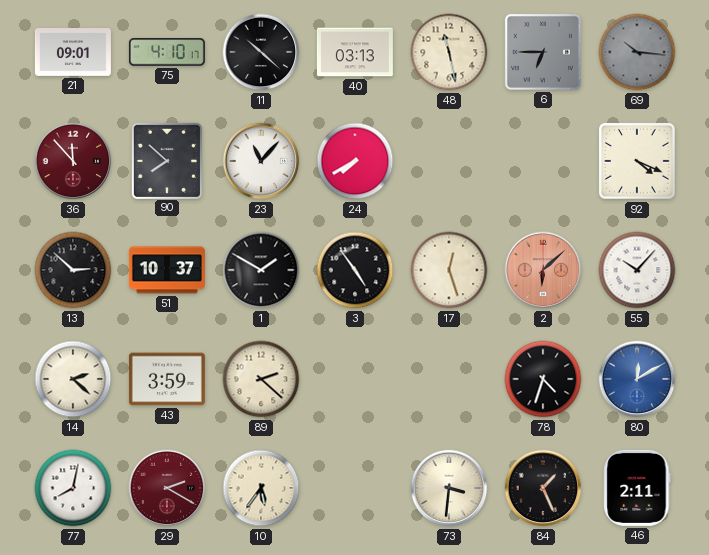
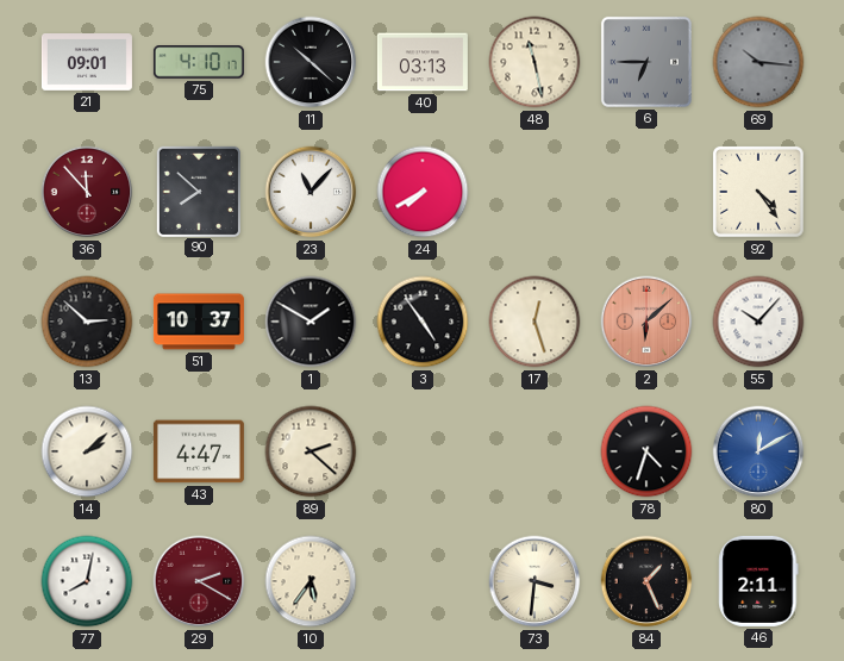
92: 4:19 -> 4:24
14: 2:22 -> 2:08
43: 3:59 -> 4:47
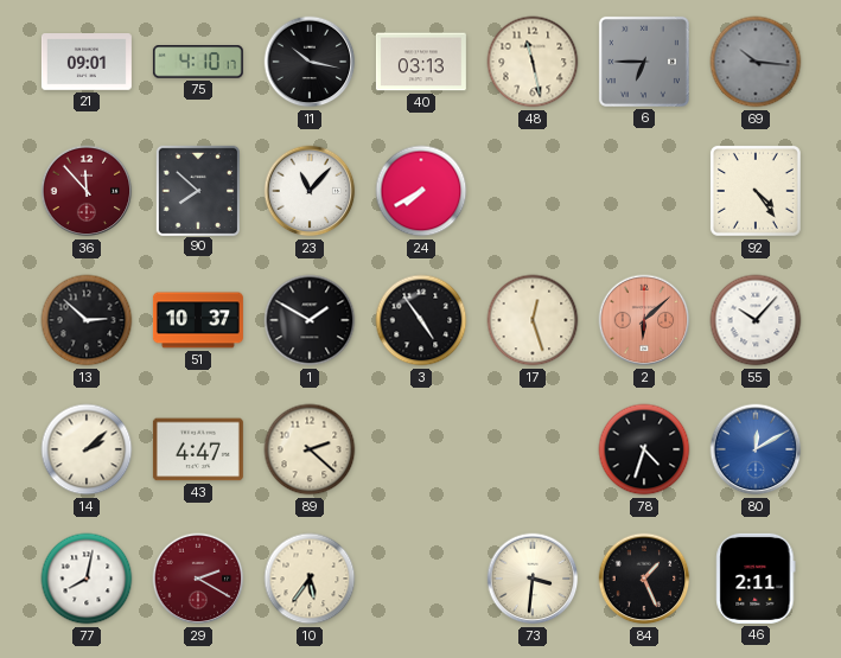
11: 10:22 -> 10:17
